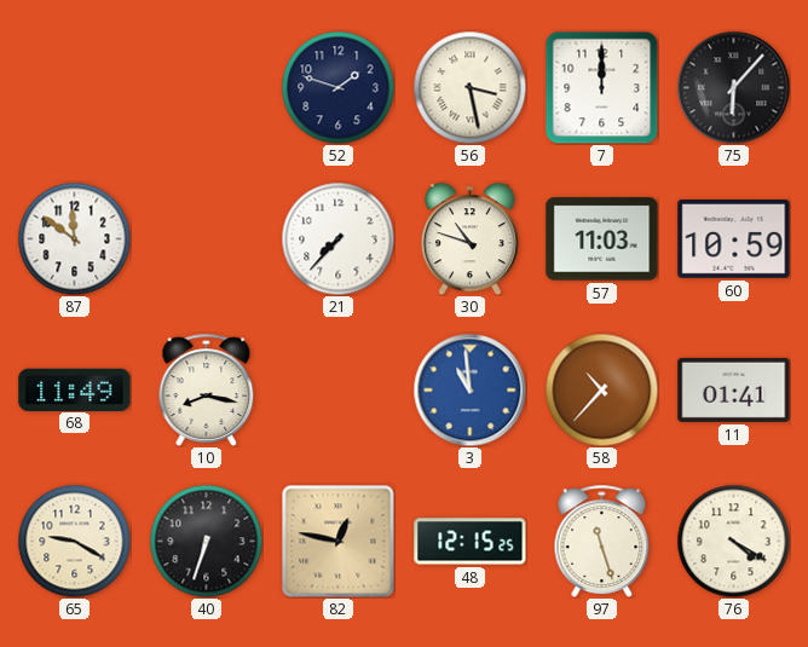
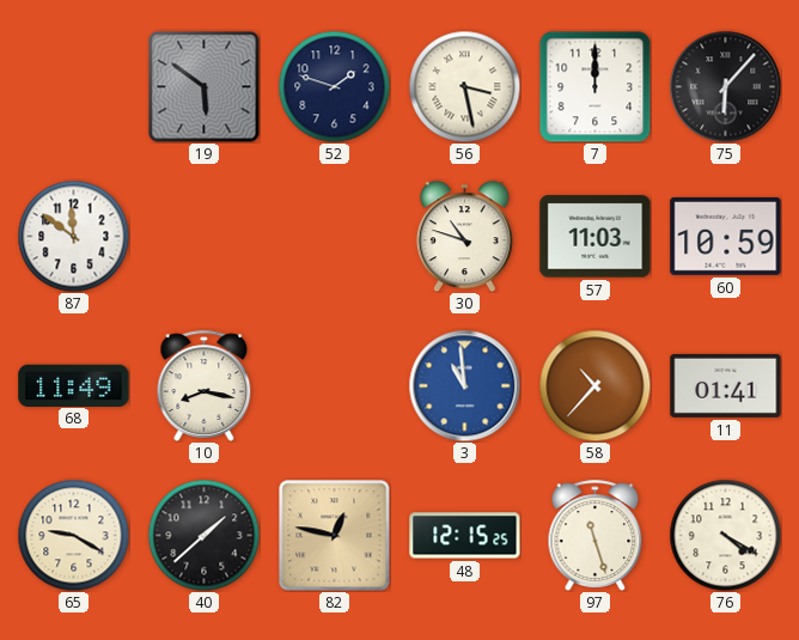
19: none -> 5:51
21: 7:37 -> none
40: 6:33 -> 1:38
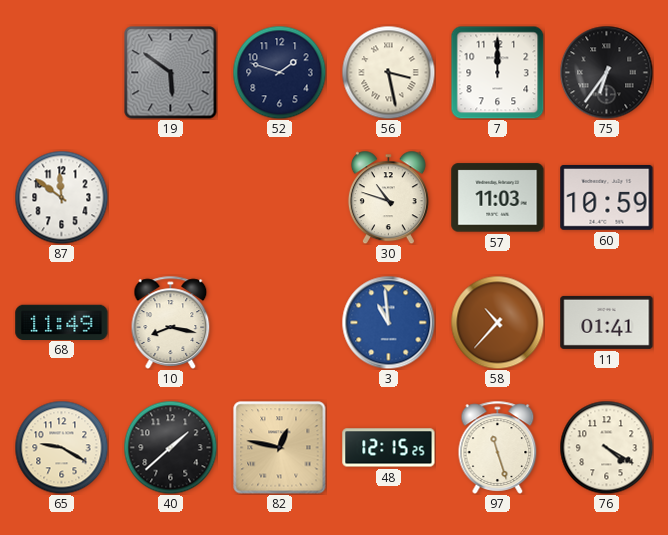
75: 6:07 -> 6:36
